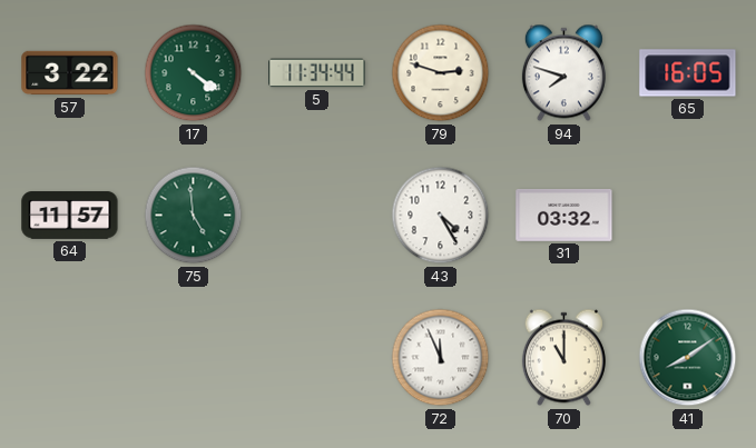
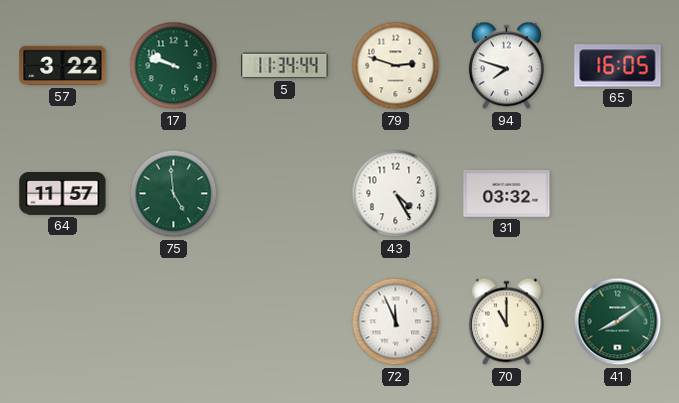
17: 4:21 -> 9:48
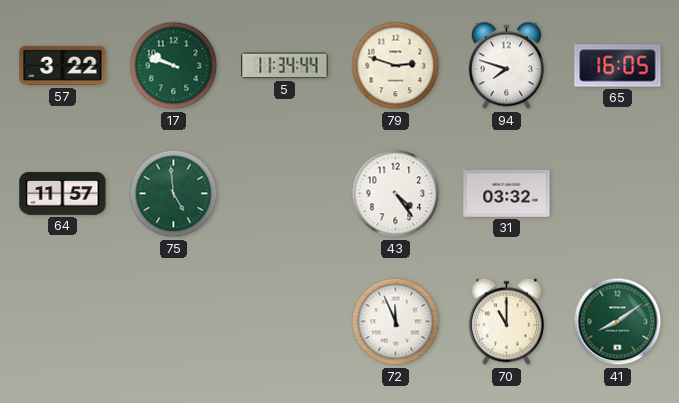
43: 4:25 -> 4:24
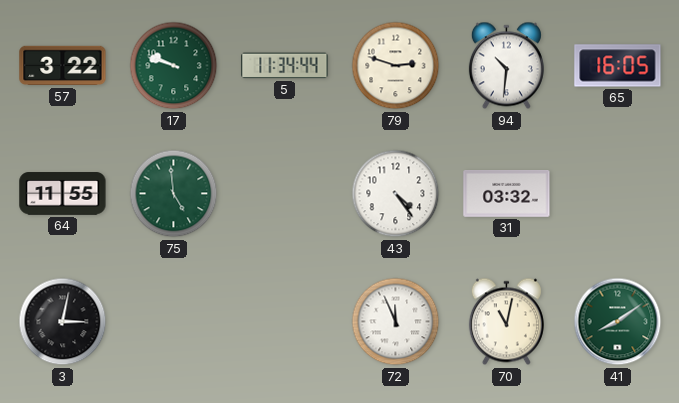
94: 7:48 -> 10:31
64: 11:57 -> 11:55
3: none -> 3:02
70: 11:00 -> 11:02
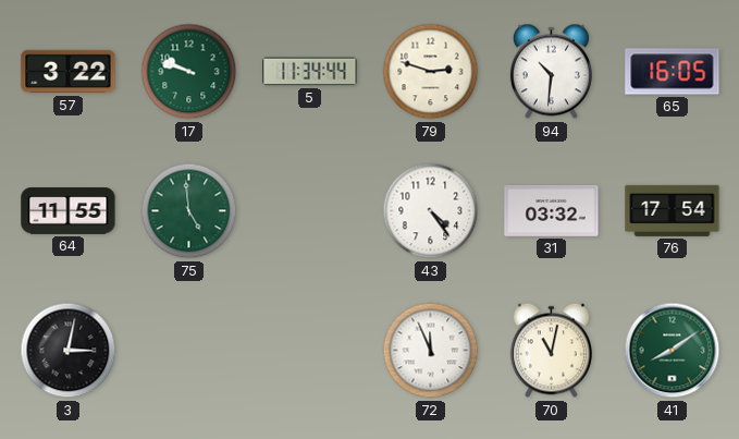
76: none -> 17:54
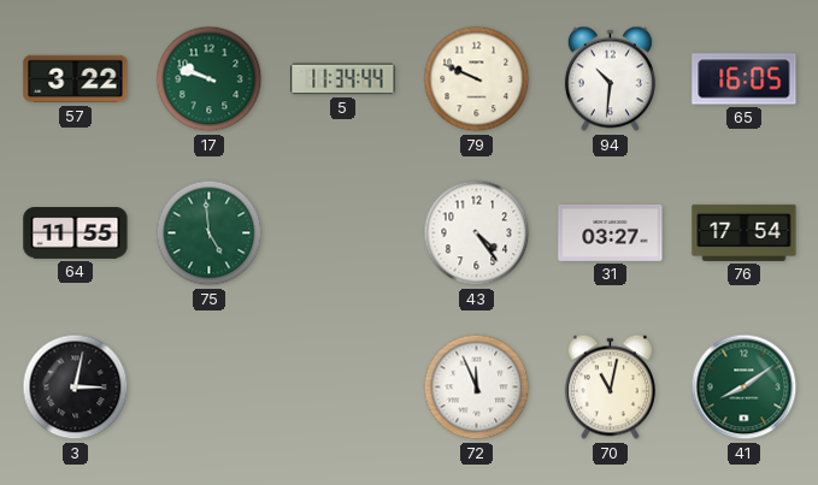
79: 2:48 -> 9:49
31: 03:32 -> 03:27
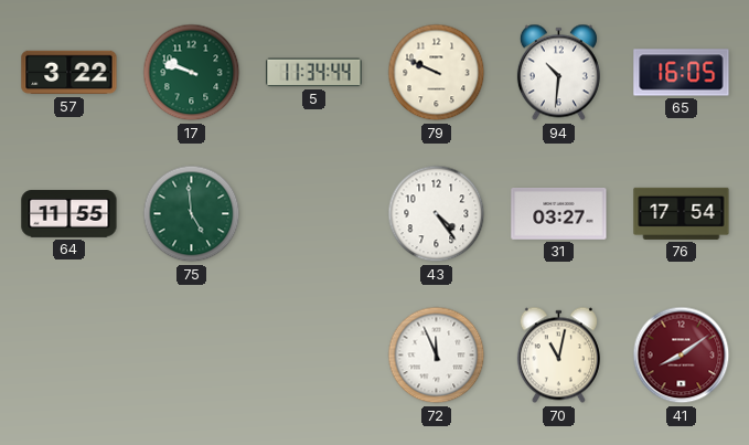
3: 3:02 -> none
41 dial: green -> burgundy
